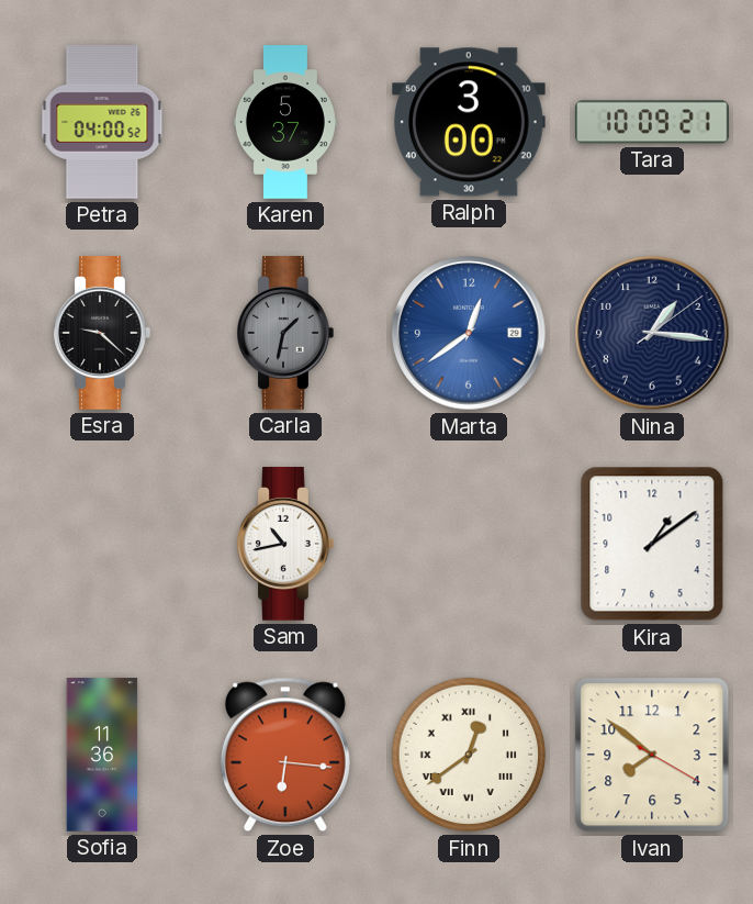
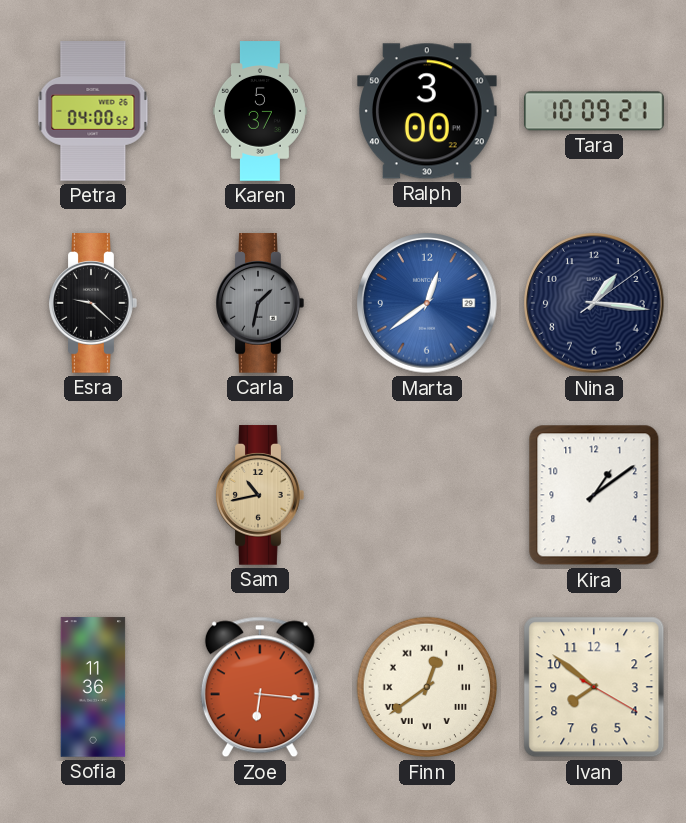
Sam dial: white -> champagne
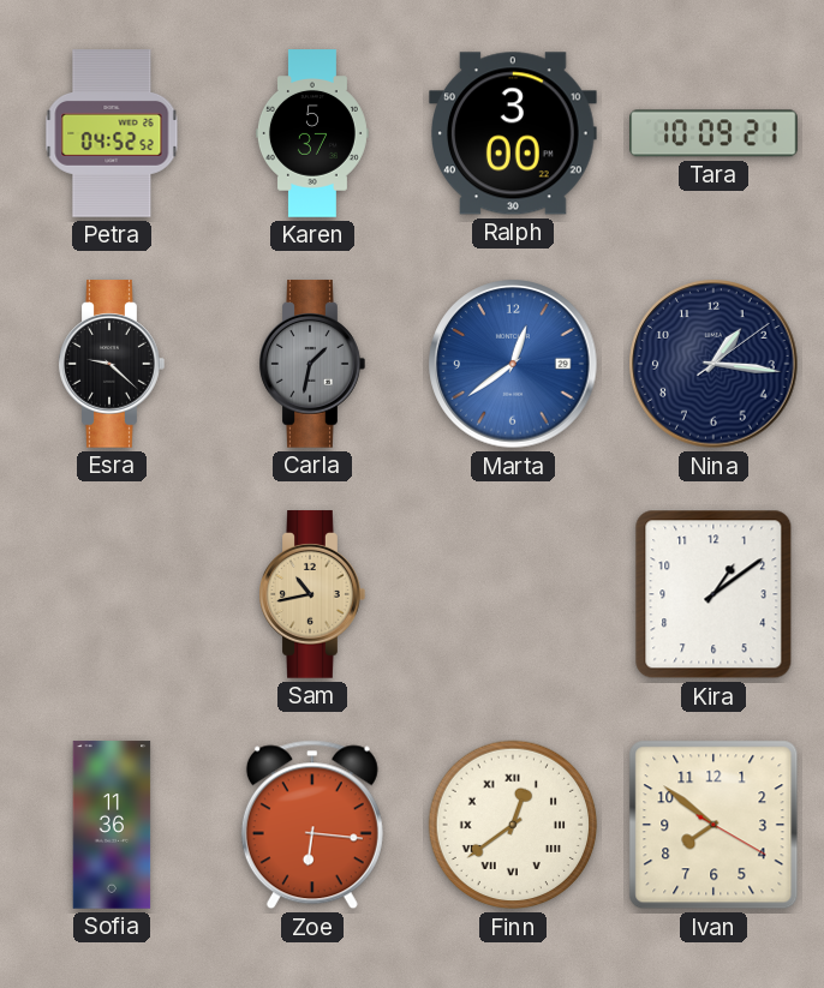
Petra: 04:00 -> 04:52
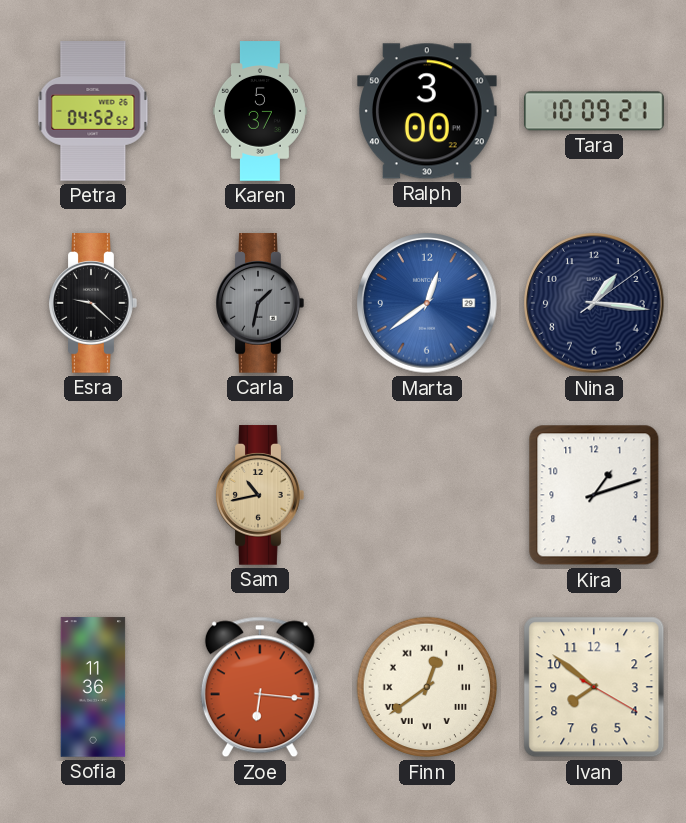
Kira: 1:09 -> 1:12
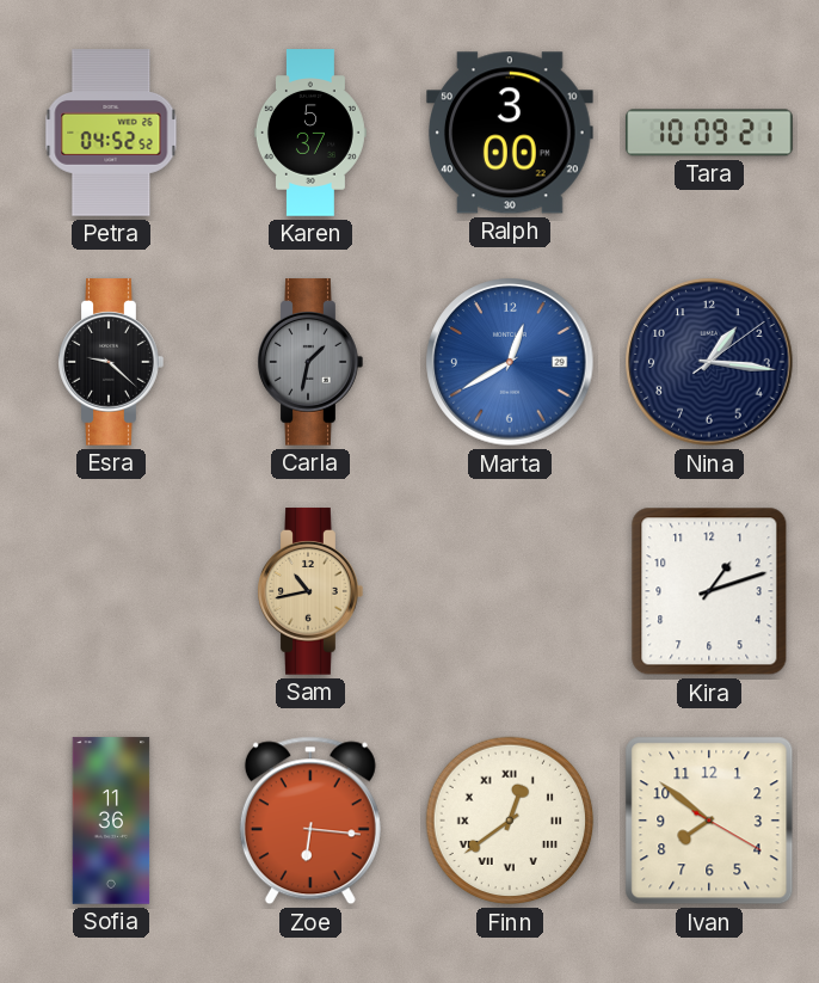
Marta: 12:39 -> 12:40
